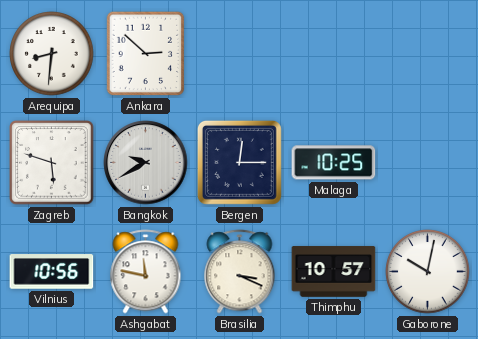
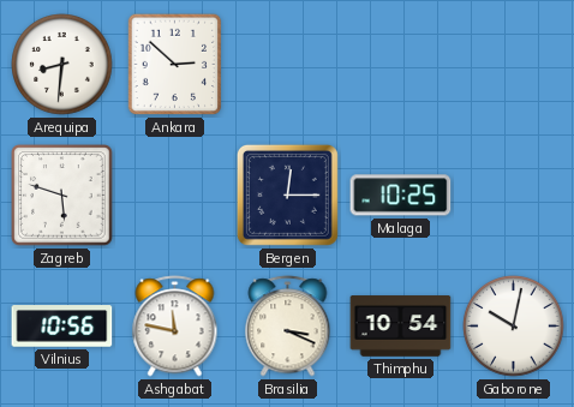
Bangkok: 9:40 -> none
Thimphu: 10:57 -> 10:54
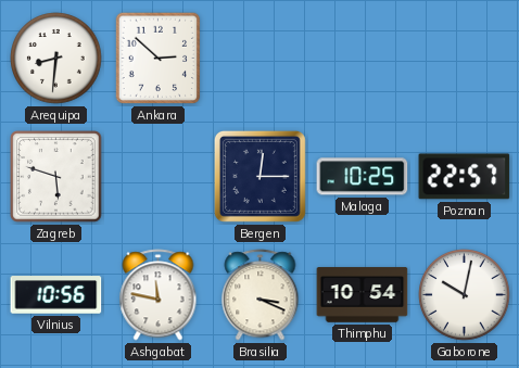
Poznan: none -> 22:57
